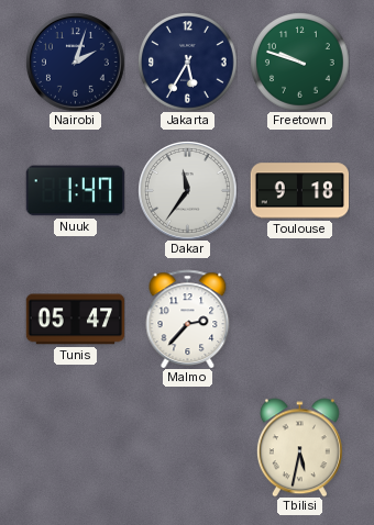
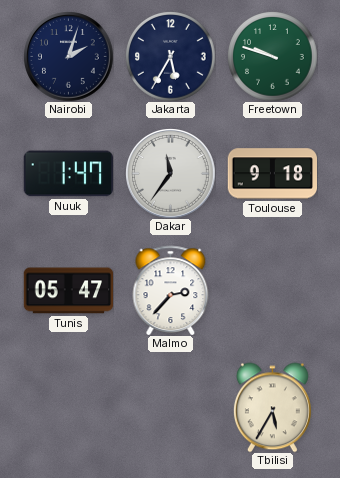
Tbilisi: 5:32 -> 5:35
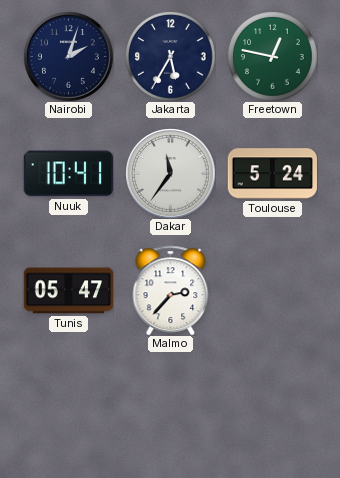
Freetown: 9:48 -> 12:47
Nuuk: 1:47 -> 10:41
Toulouse: 9:18 -> 5:24
Tbilisi: 5:35 -> none
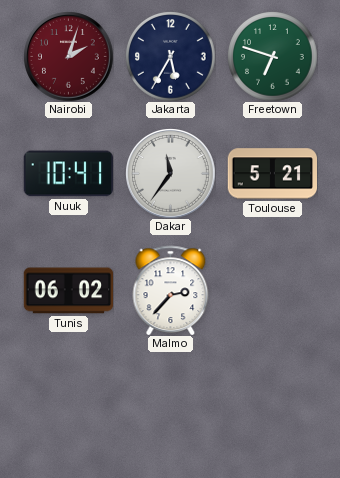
Nairobi dial: navy -> burgundy
Freetown: 12:47 -> 6:48
Toulouse: 5:24 -> 5:21
Tunis: 05:47 -> 06:02
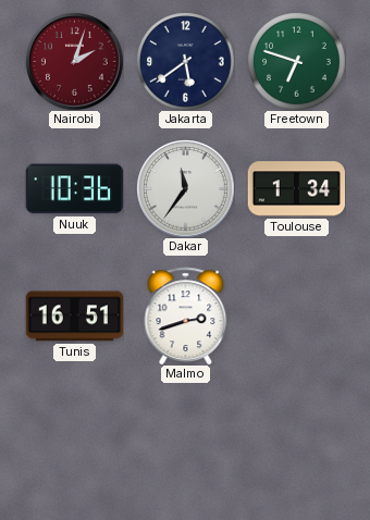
Jakarta: 5:35 -> 5:39
Nuuk: 10:41 -> 10:36
Toulouse: 5:21 -> 1:34
Tunis: 06:02 -> 16:51
Malmo: 2:37 -> 2:42
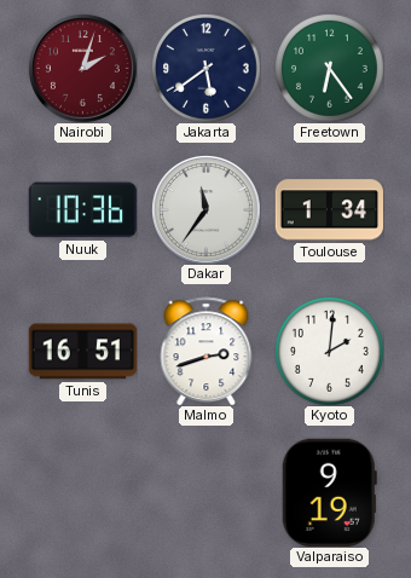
Freetown: 6:48 -> 6:24
Kyoto: none -> 2:01
Valparaiso: none -> 9:19
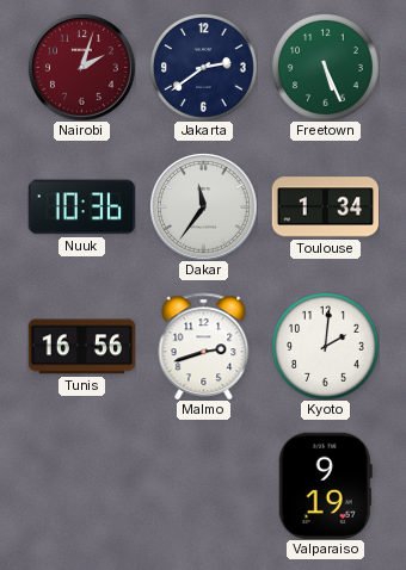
Jakarta: 5:39 -> 2:39
Freetown: 6:24 -> 5:26
Tunis: 16:51 -> 16:56
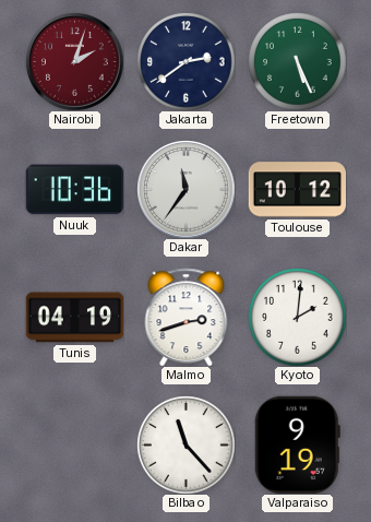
Toulouse: 1:34 -> 10:12
Tunis: 16:56 -> 04:19
Bilbao: none -> 11:23
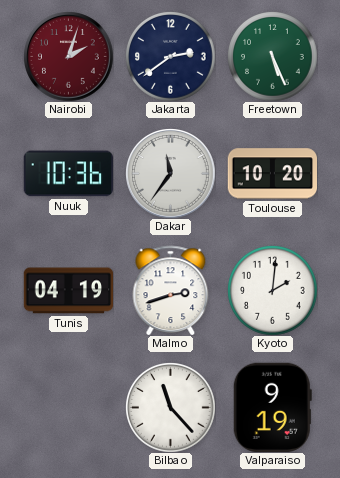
Toulouse: 10:12 -> 10:20
